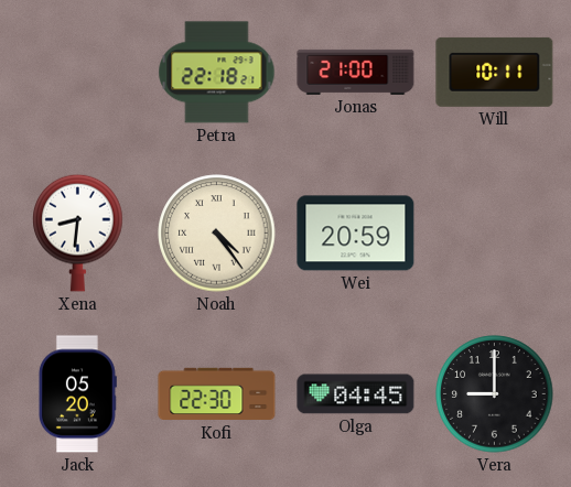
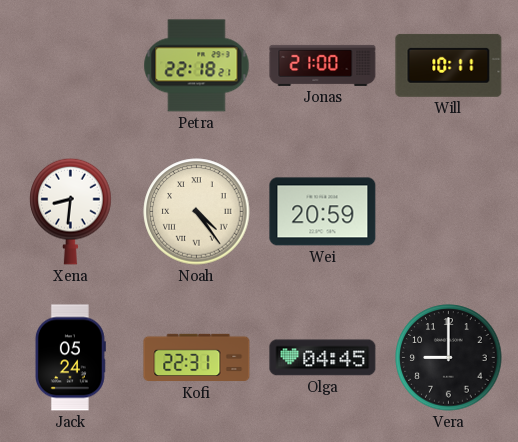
Jack: 05:20 -> 05:24
Kofi: 22:30 -> 22:31
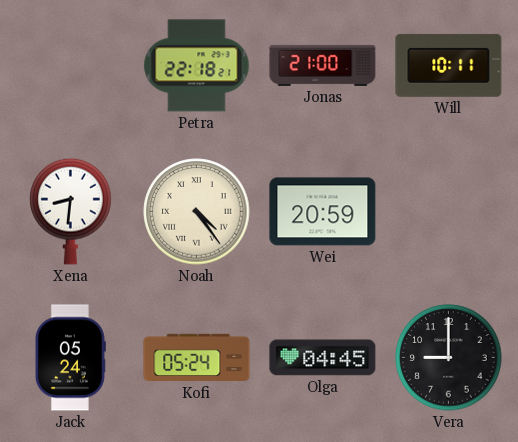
Kofi: 22:31 -> 05:24
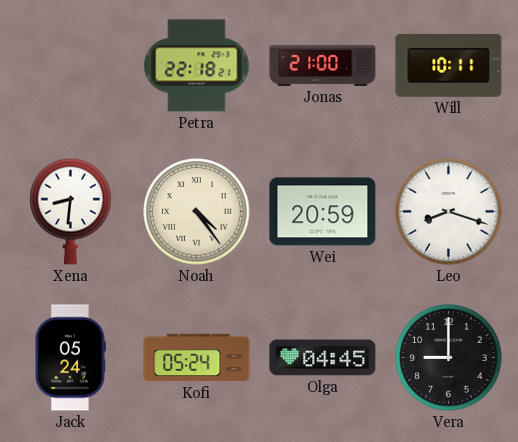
Leo: none -> 8:18
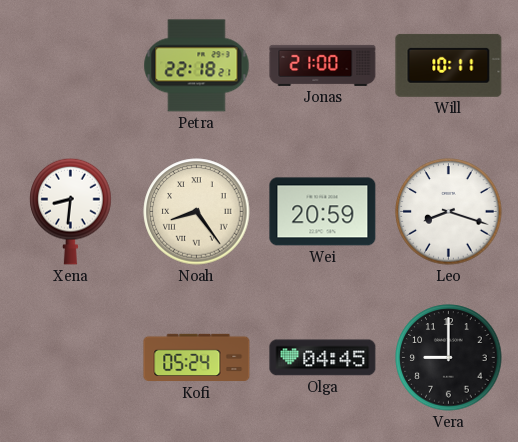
Noah: 4:24 -> 8:24
Jack: 05:24 -> none
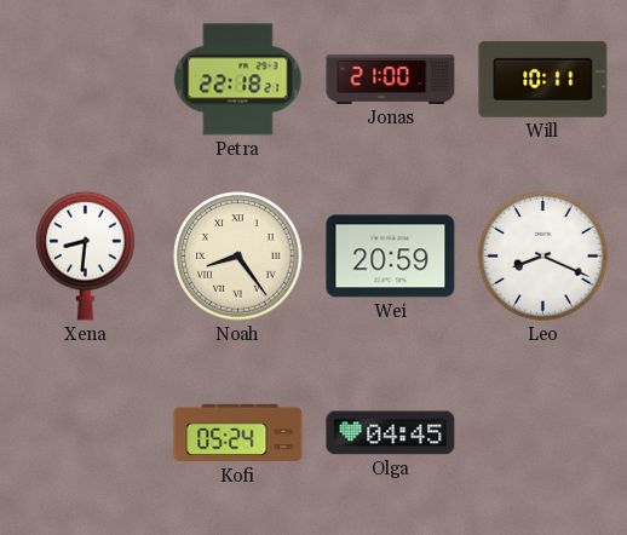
Leo: 8:18 -> 8:19
Vera: 9:00 -> none
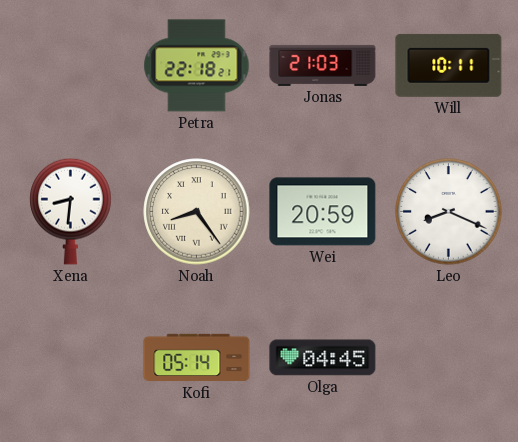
Jonas: 21:00 -> 21:03
Kofi: 05:24 -> 05:14
